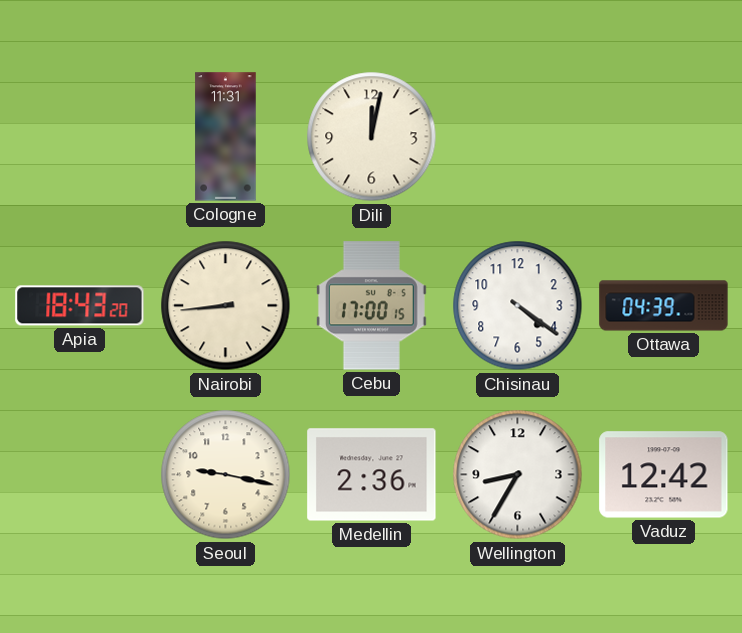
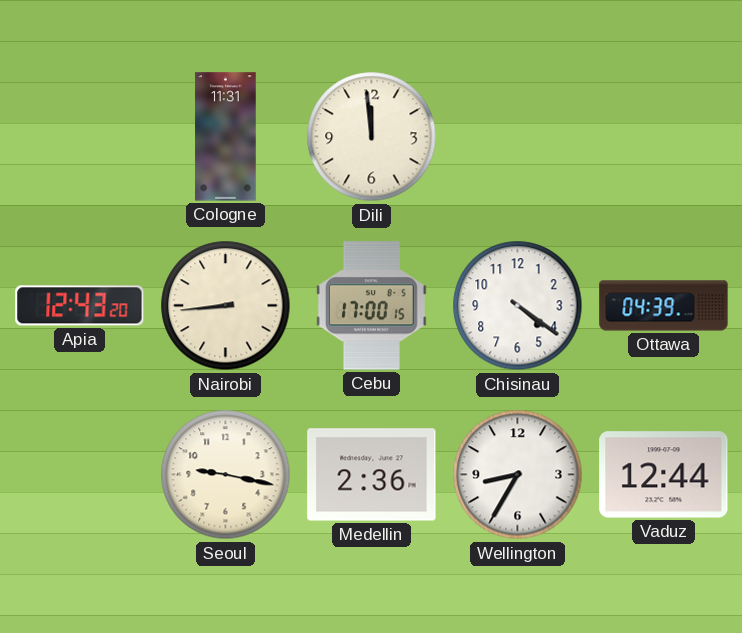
Dili: 12:02 -> 11:59
Apia: 18:43 -> 12:43
Vaduz: 12:42 -> 12:44
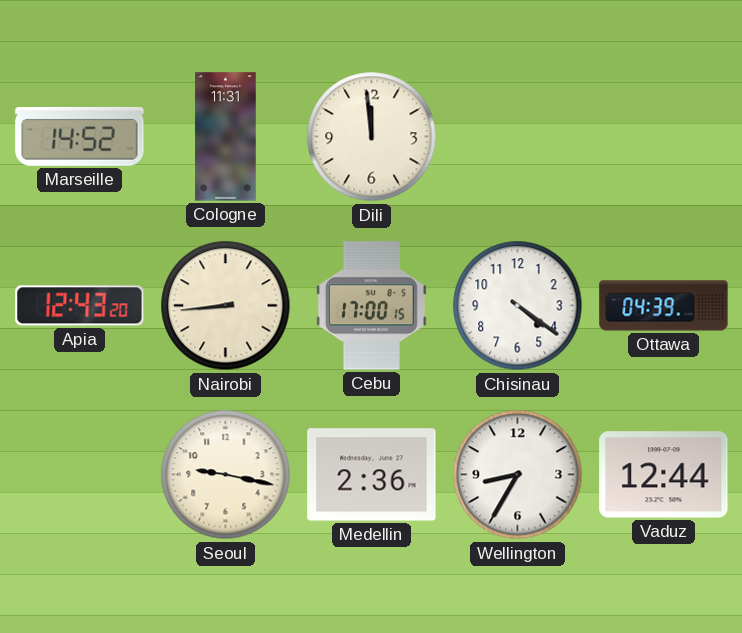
Marseille: none -> 14:52
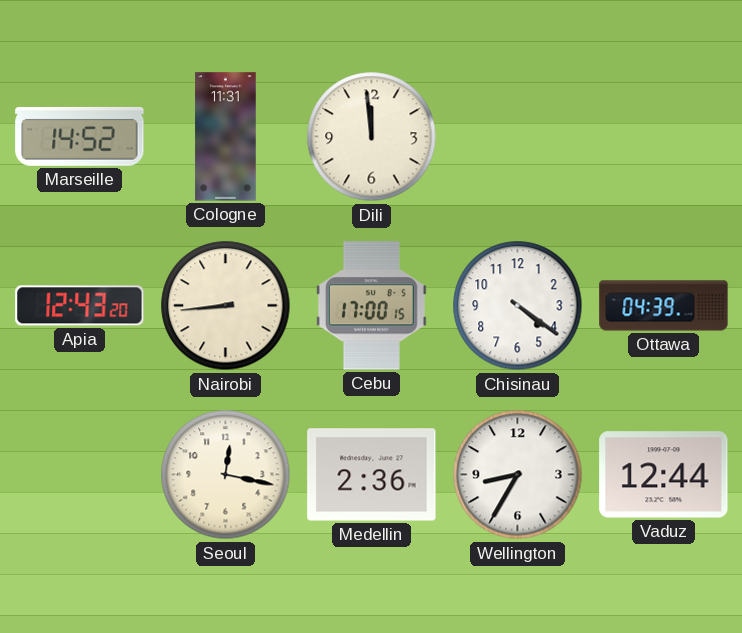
Seoul: 9:17 -> 12:17
